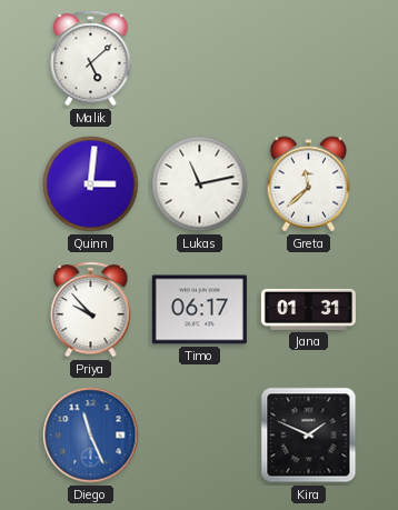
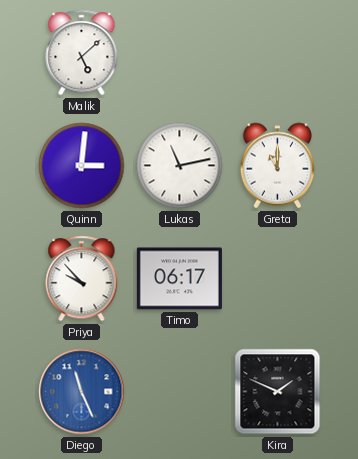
Greta: 11:38 -> 11:00
Jana: 01:31 -> none
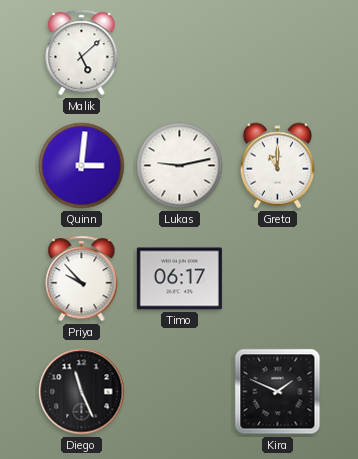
Lukas: 11:13 -> 9:13
Diego dial: blue -> black
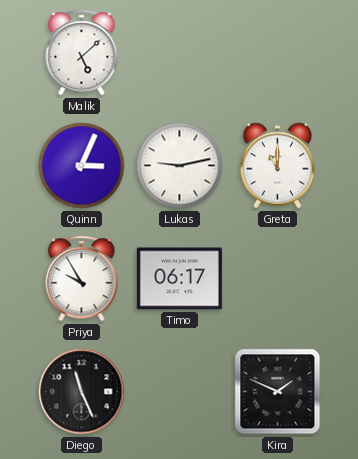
Quinn: 3:01 -> 3:04
Priya: 9:53 -> 9:55
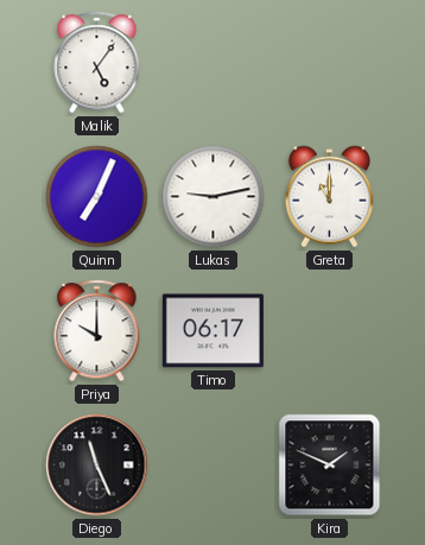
Malik: 5:08 -> 5:06
Quinn: 3:04 -> 7:04
Priya: 9:55 -> 10:00
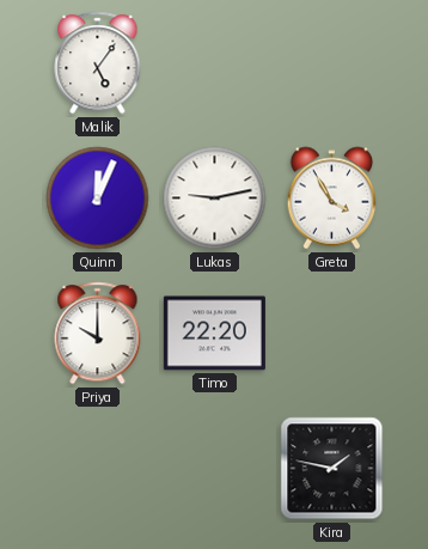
Quinn: 7:04 -> 12:04
Greta: 11:00 -> 3:55
Timo: 06:17 -> 22:20
Diego: 11:26 -> none
Kira: 1:49 -> 1:47
